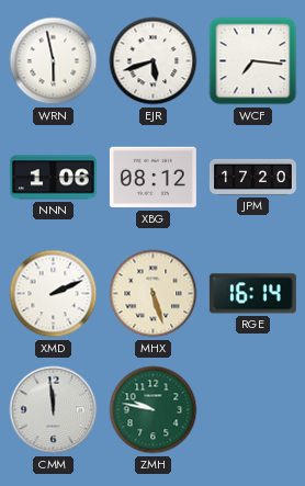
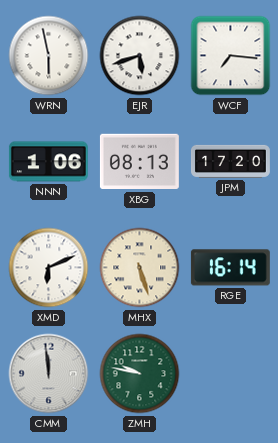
XBG: 08:12 -> 08:13
XMD: 2:11 -> 6:11
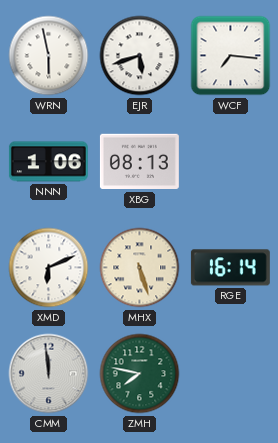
JPM: 17:20 -> none
ZMH: 9:47 -> 7:47
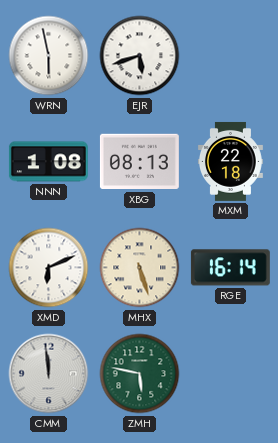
WCF: 7:16 -> none
NNN: 1:06 -> 1:08
MXM: none -> 22:18
ZMH: 7:47 -> 5:47
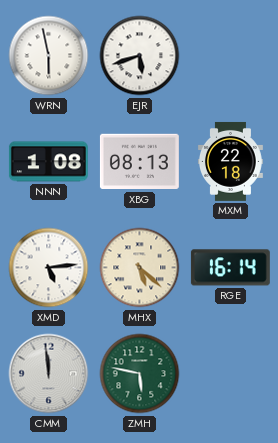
XMD: 6:11 -> 5:14
MHX: 5:27 -> 5:22
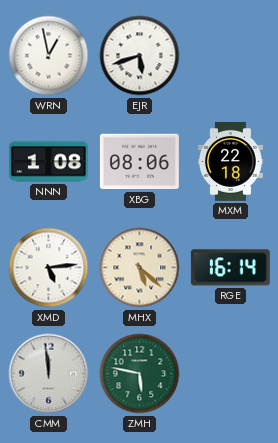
WRN: 5:58 -> 12:58
XBG: 08:13 -> 08:06
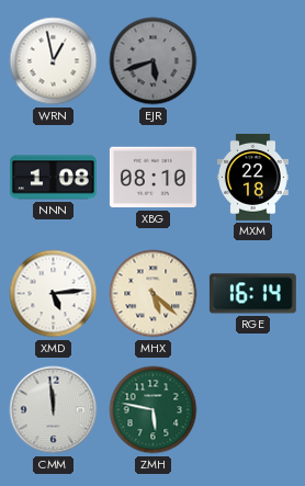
EJR dial: white -> grey
XBG: 08:06 -> 08:10
